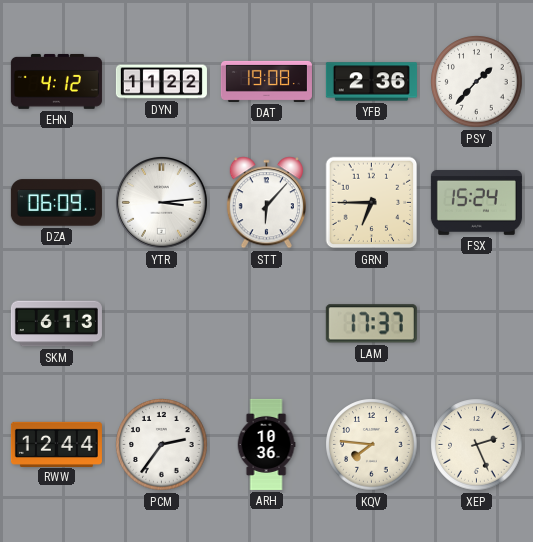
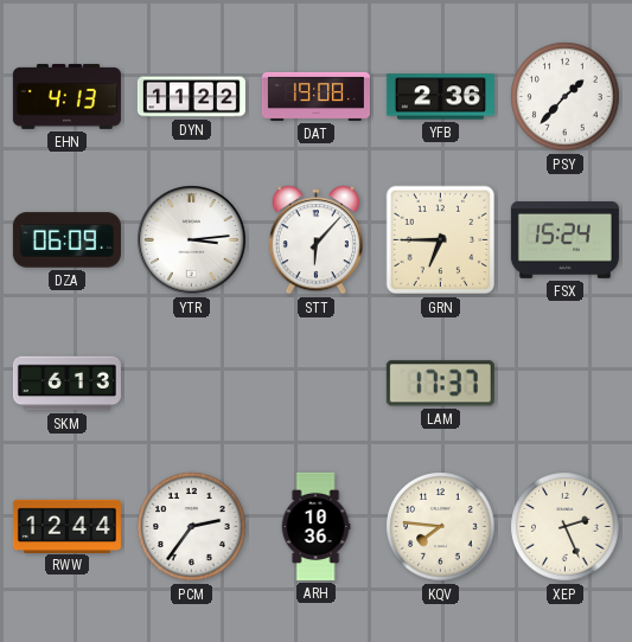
EHN: 4:12 -> 4:13
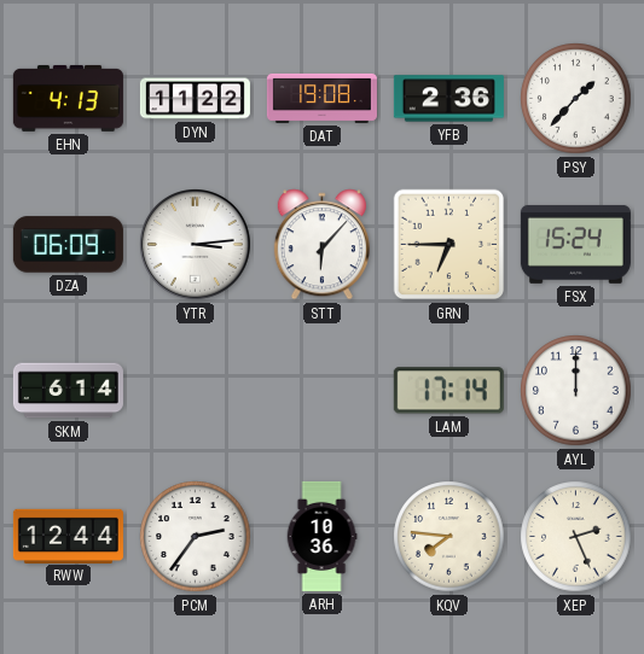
SKM: 6:13 -> 6:14
LAM: 17:37 -> 17:14
AYL: none -> 12:00
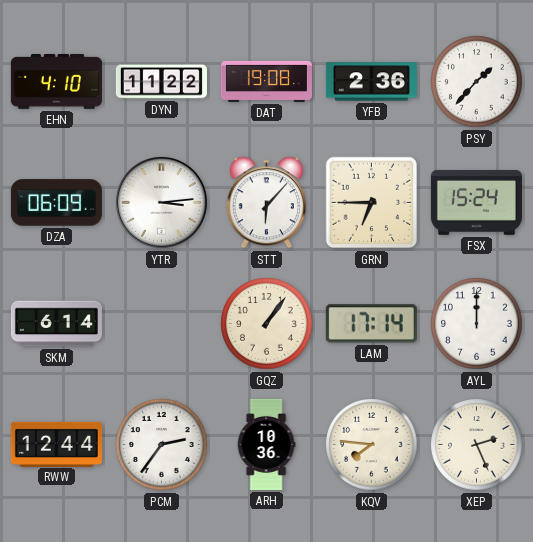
EHN: 4:13 -> 4:10
GQZ: none -> 1:06
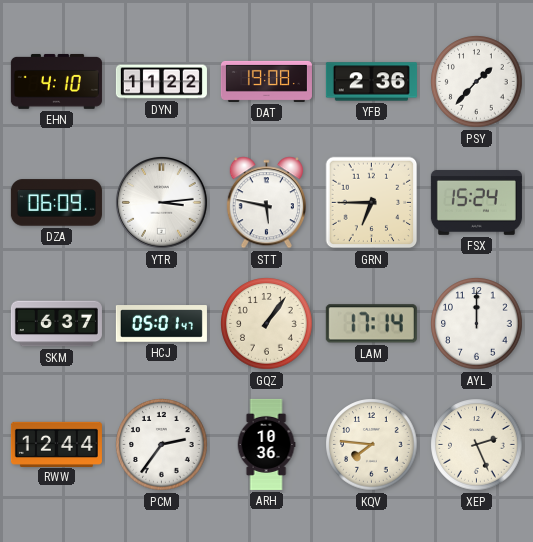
STT: 6:07 -> 5:47
SKM: 6:14 -> 6:37
HCJ: none -> 05:01
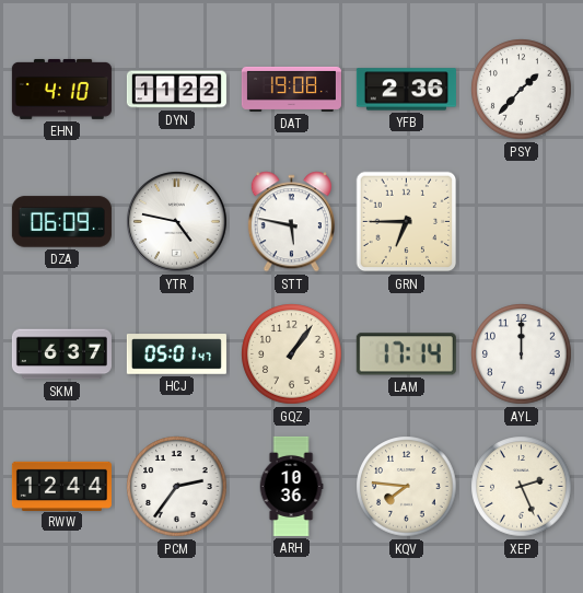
YTR: 3:14 -> 4:47
FSX: 15:24 -> none
